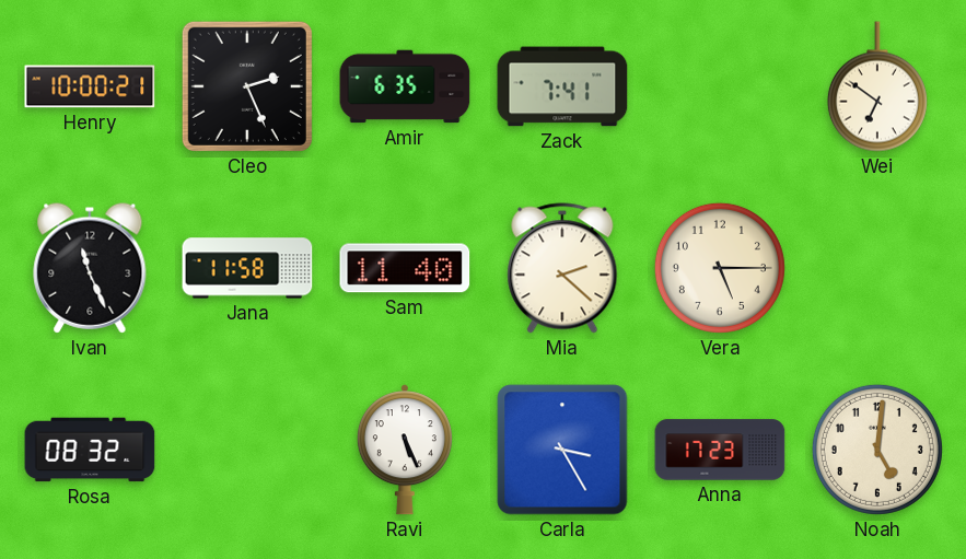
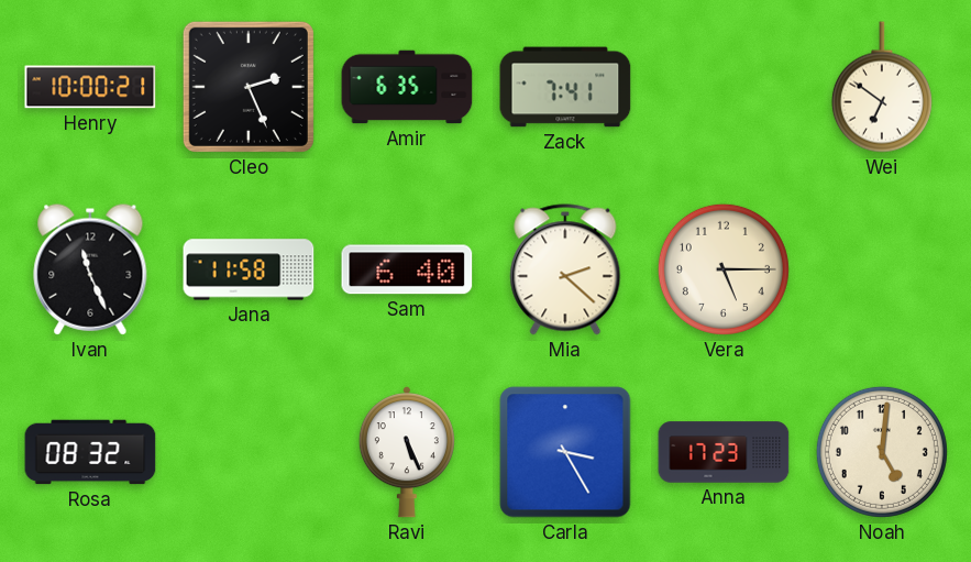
Sam: 11:40 -> 6:40
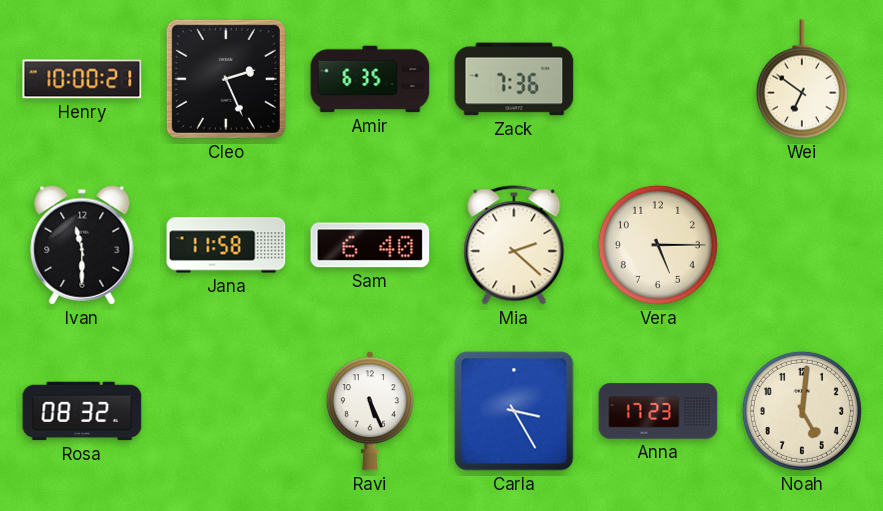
Zack: 7:41 -> 7:36
Ivan: 11:26 -> 11:30
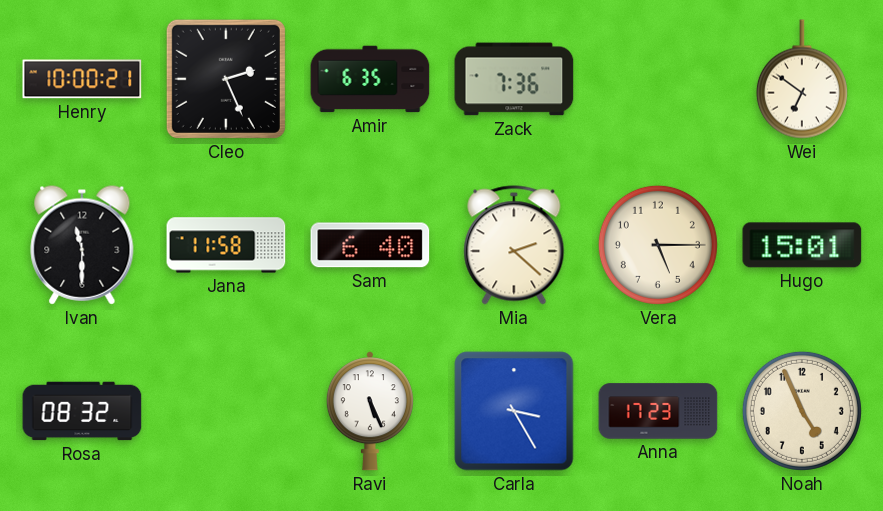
Hugo: none -> 15:01
Noah: 5:01 -> 4:56
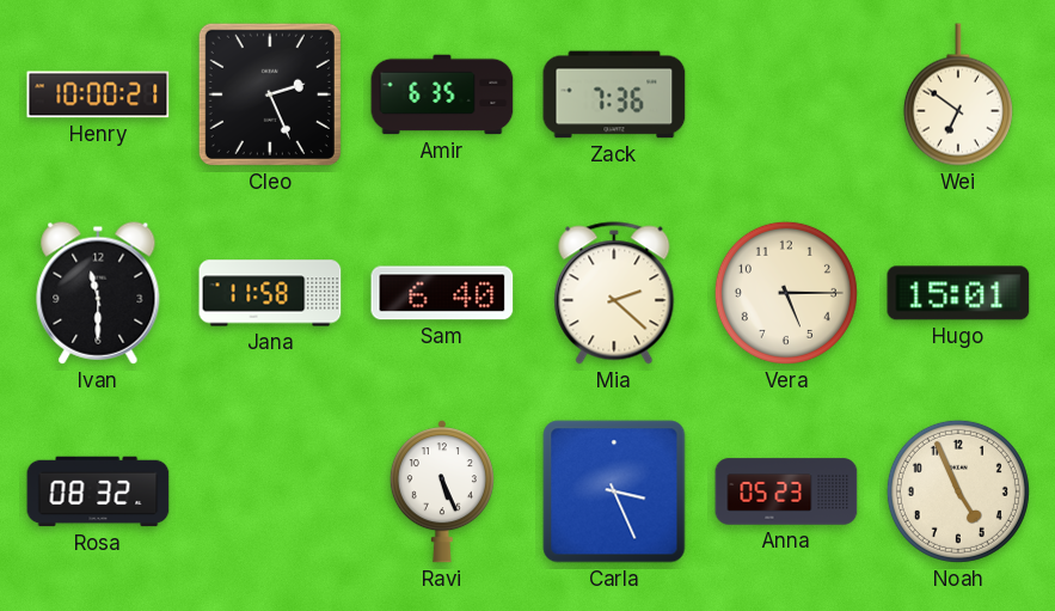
Carla: 3:25 -> 3:26
Anna: 17:23 -> 05:23
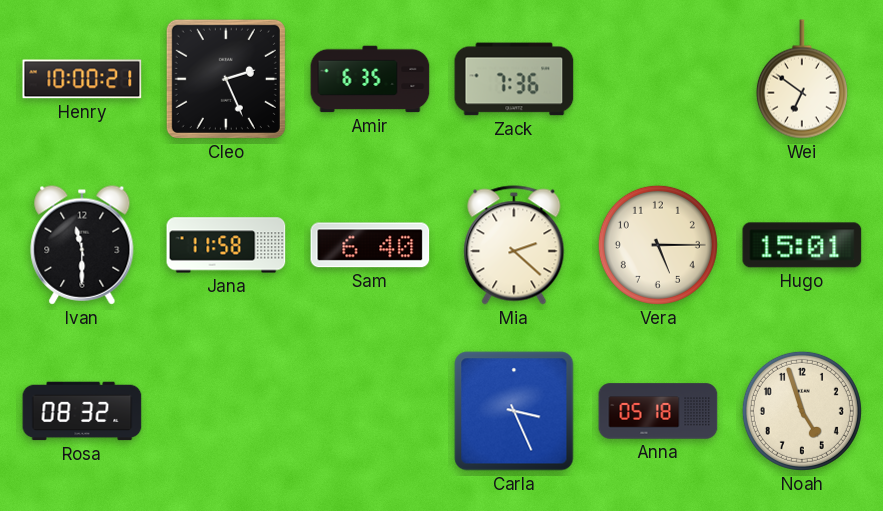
Ravi: 5:26 -> none
Anna: 05:23 -> 05:18
Noah: 4:56 -> 4:57
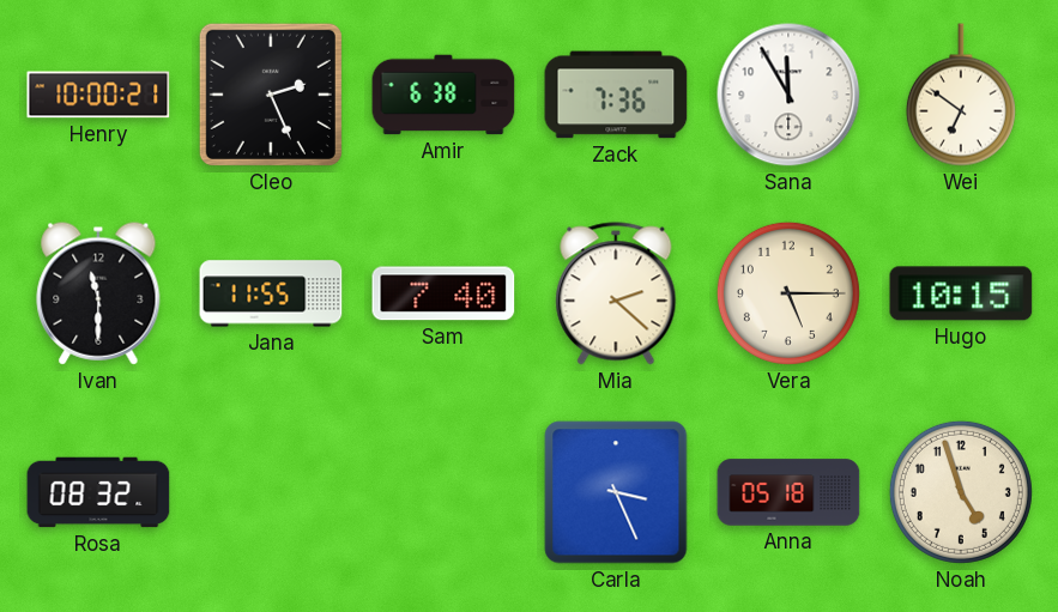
Amir: 6:35 -> 6:38
Sana: none -> 11:55
Jana: 11:58 -> 11:55
Sam: 6:40 -> 7:40
Hugo: 15:01 -> 10:15
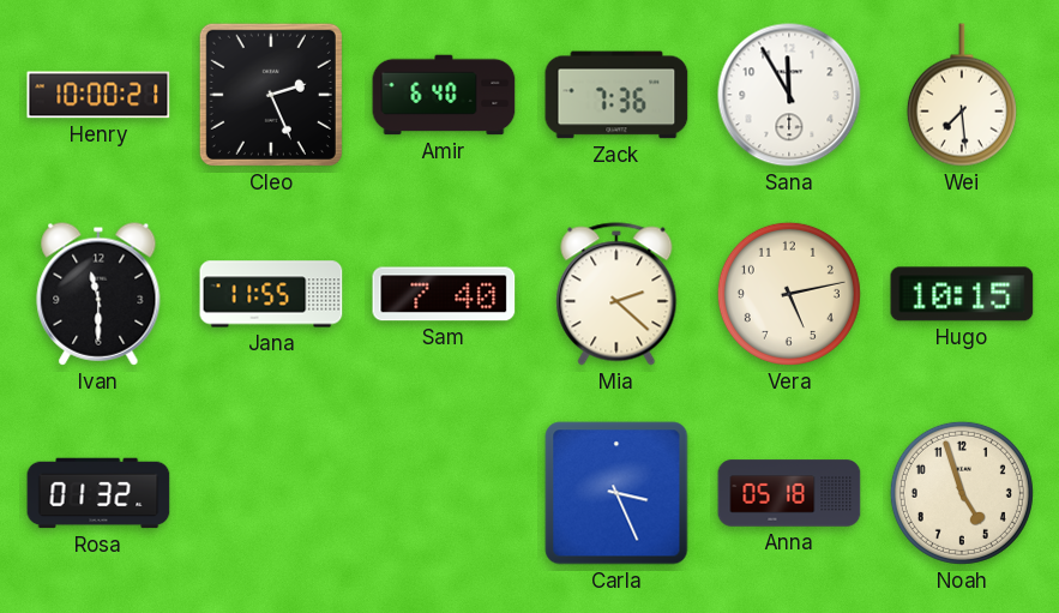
Amir: 6:38 -> 6:40
Wei: 6:51 -> 7:29
Vera: 5:15 -> 5:13
Rosa: 08:32 -> 01:32
